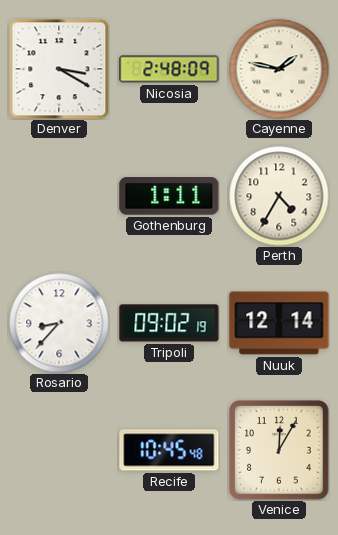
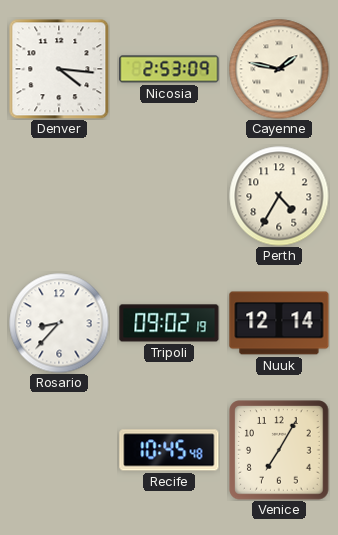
Denver: 3:20 -> 4:16
Nicosia: 2:48 -> 2:53
Gothenburg: 1:11 -> none
Venice: 12:05 -> 7:05
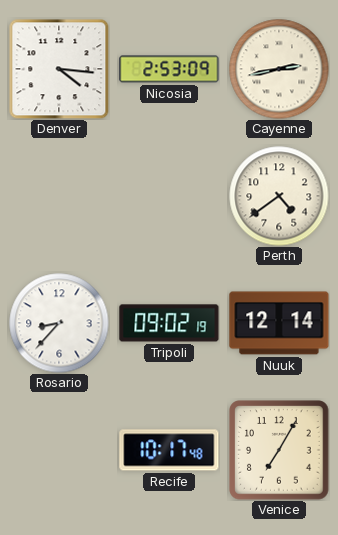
Cayenne: 1:47 -> 2:43
Perth: 4:35 -> 4:39
Recife: 10:45 -> 10:17
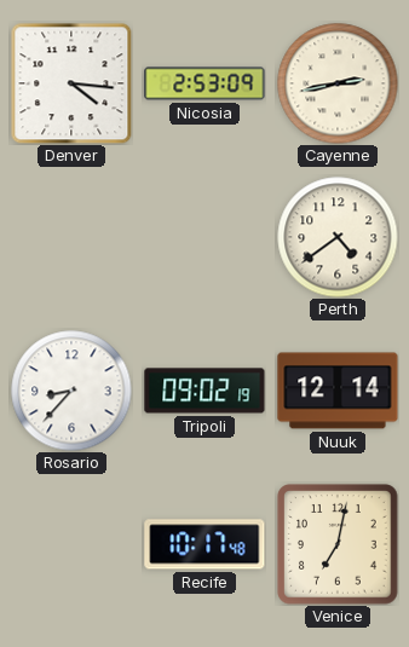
Venice: 7:05 -> 7:02
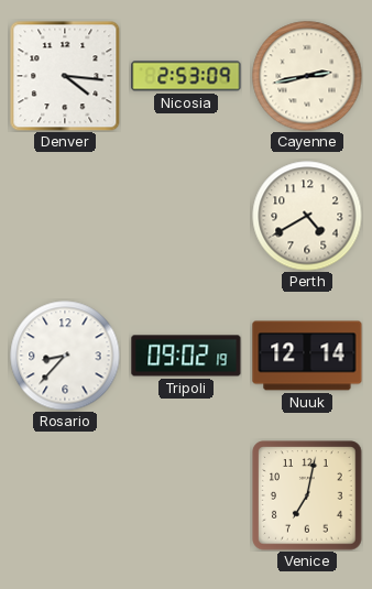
Perth: 4:39 -> 4:40
Recife: 10:17 -> none
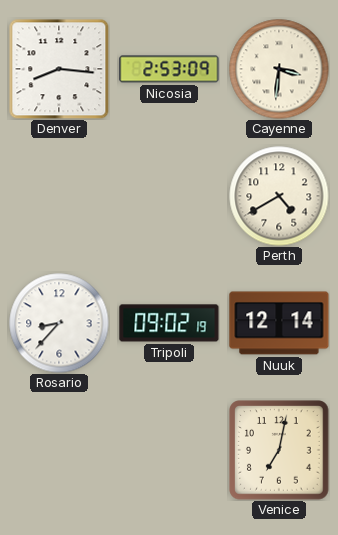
Denver: 4:16 -> 8:16
Cayenne: 2:43 -> 3:31
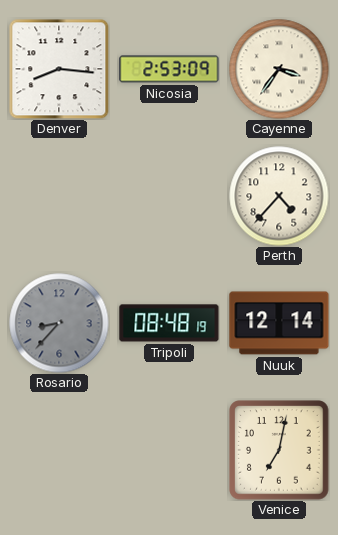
Cayenne: 3:31 -> 3:36
Perth: 4:40 -> 4:37
Rosario dial: white -> grey
Tripoli: 09:02 -> 08:48
